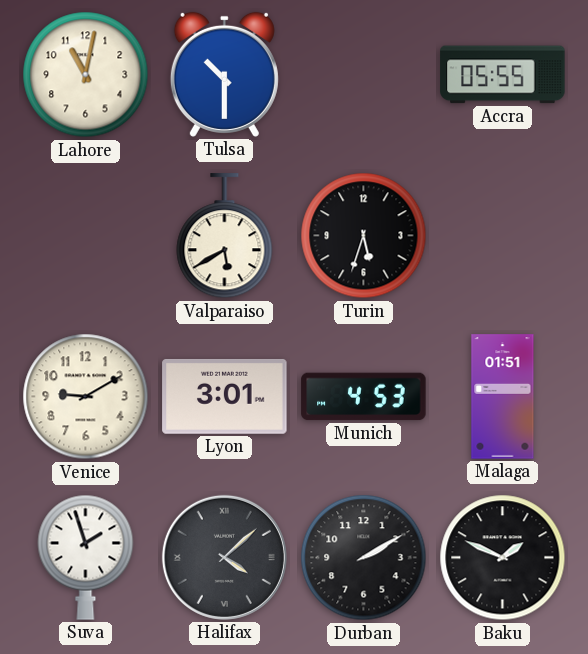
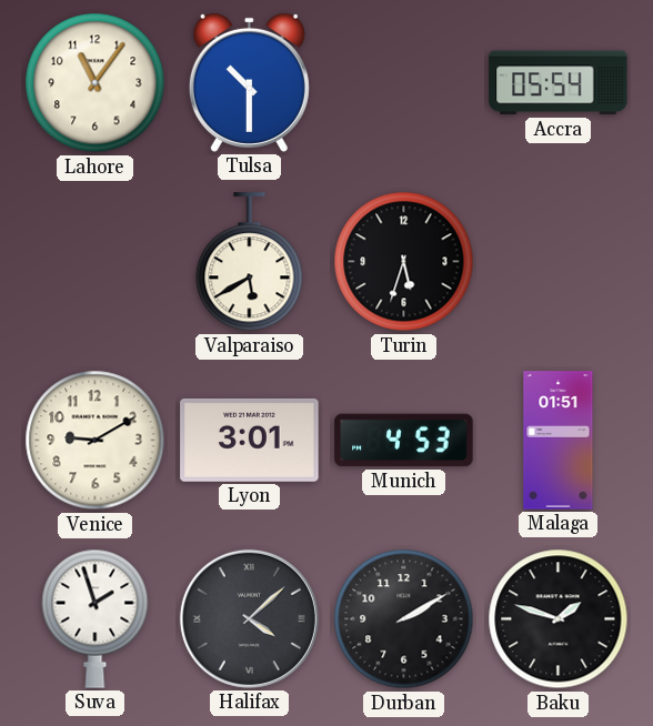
Lahore: 11:02 -> 11:06
Accra: 05:55 -> 05:54
Baku: 1:49 -> 1:48
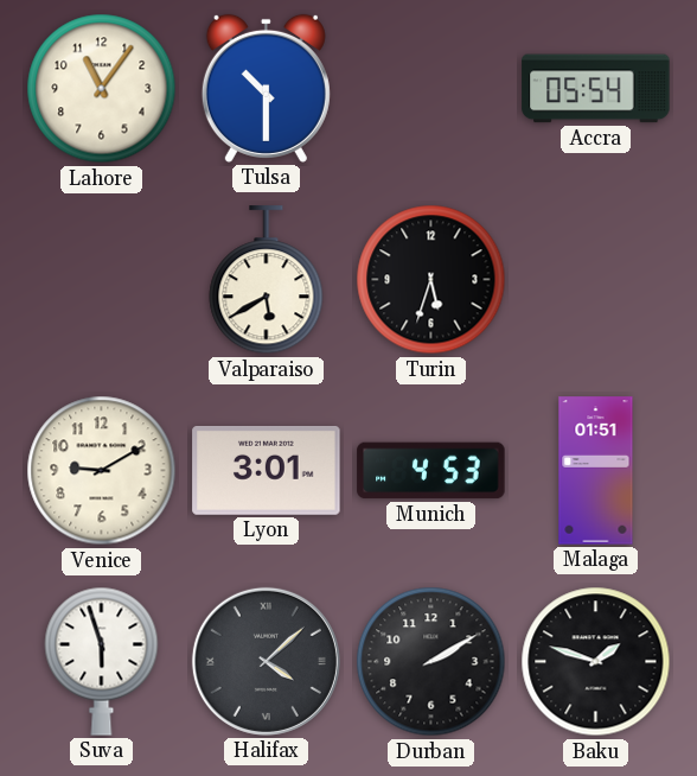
Suva: 1:57 -> 5:57
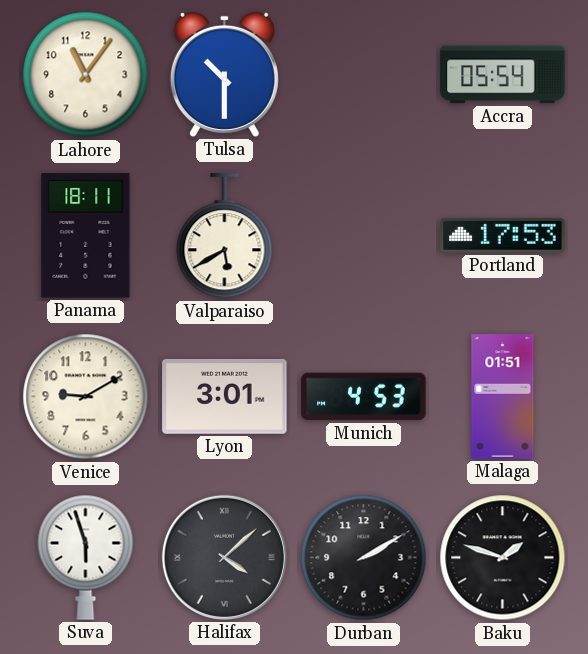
Panama: none -> 18:11
Turin: 5:33 -> none
Portland: none -> 17:53
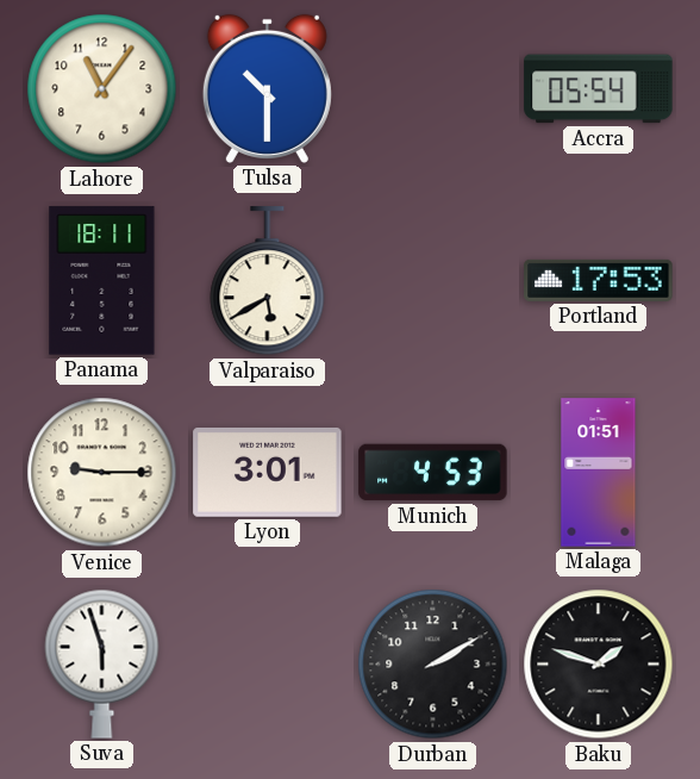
Venice: 9:10 -> 9:15
Halifax: 4:08 -> none
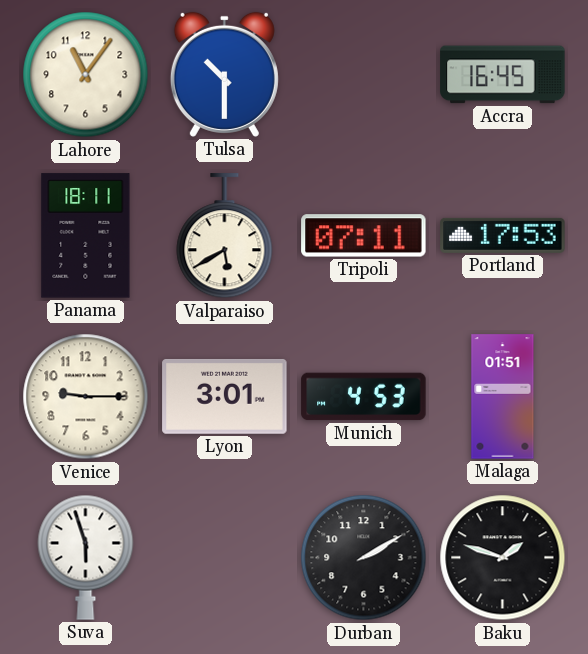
Accra: 05:54 -> 16:45
Tripoli: none -> 07:11
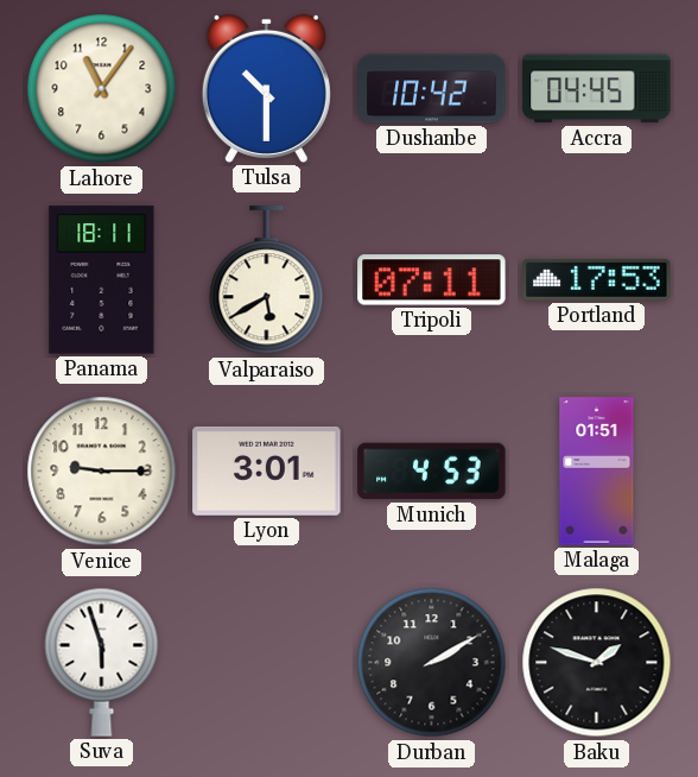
Dushanbe: none -> 10:42
Accra: 16:45 -> 04:45
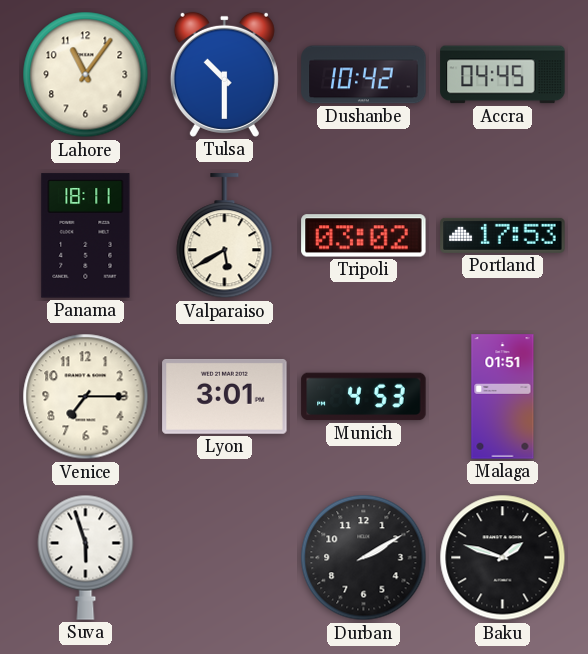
Tripoli: 07:11 -> 03:02
Venice: 9:15 -> 7:15
